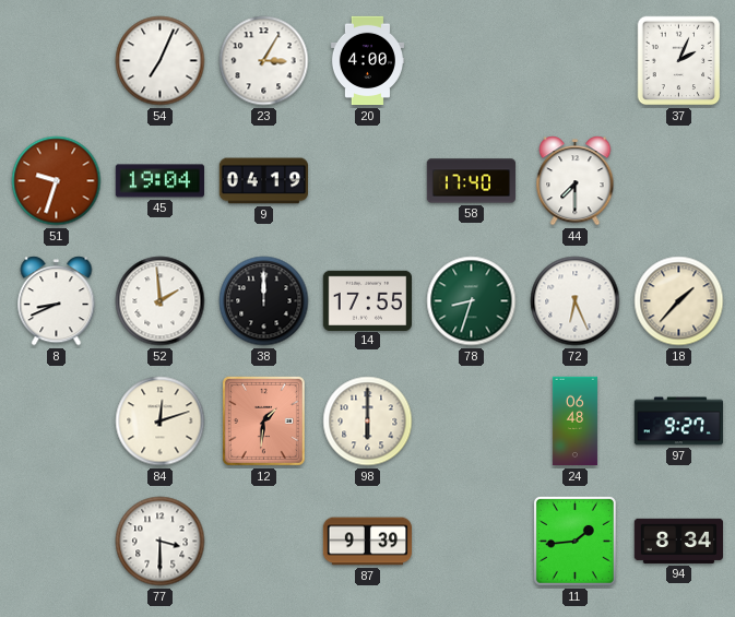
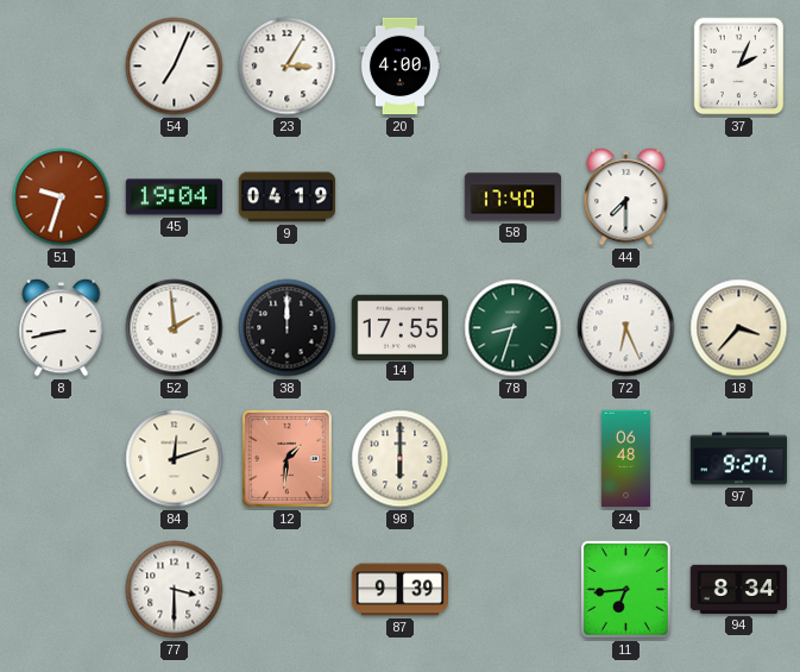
8: 8:41 -> 8:43
18: 1:37 -> 3:37
11: 1:44 -> 6:44
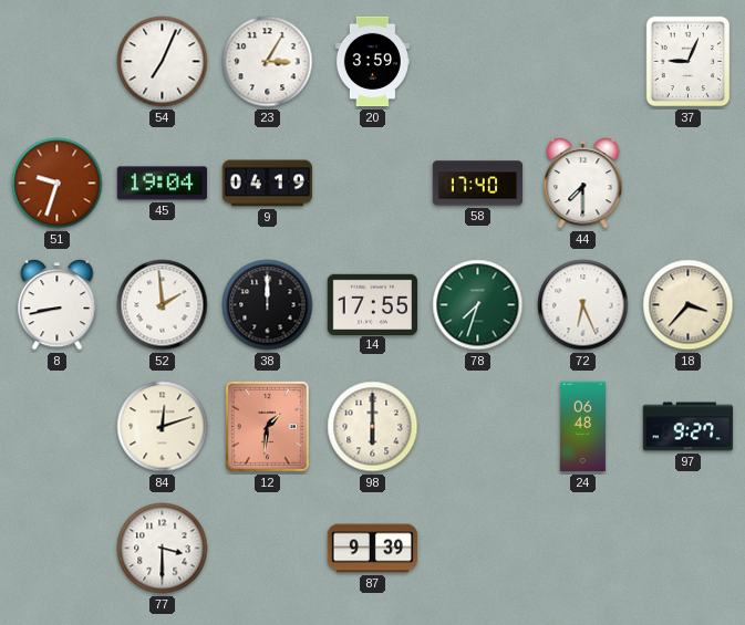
20: 4:00 -> 3:59
37: 2:04 -> 9:04
78: 8:33 -> 7:33
11: 6:44 -> none
94: 8:34 -> none
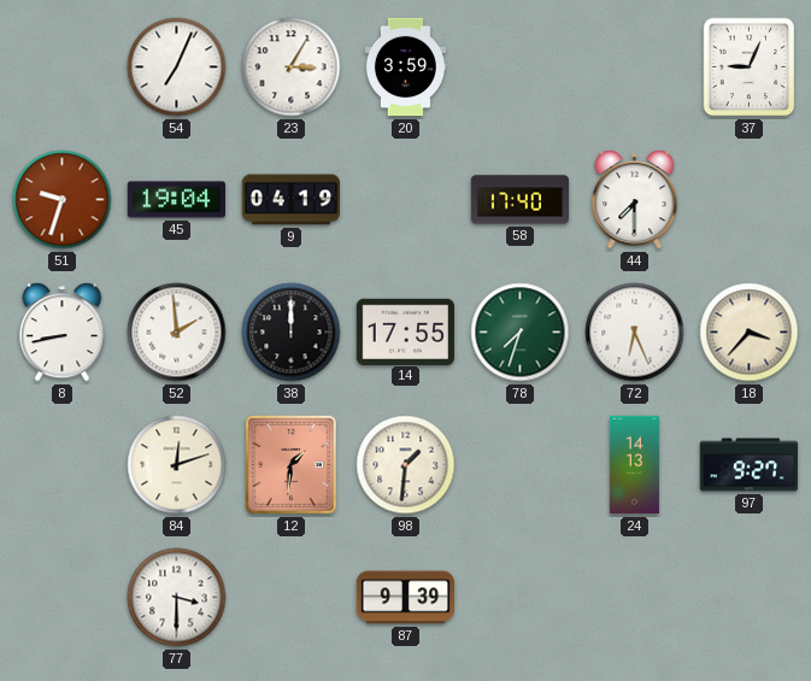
98: 6:00 -> 1:31
24: 06:48 -> 14:13
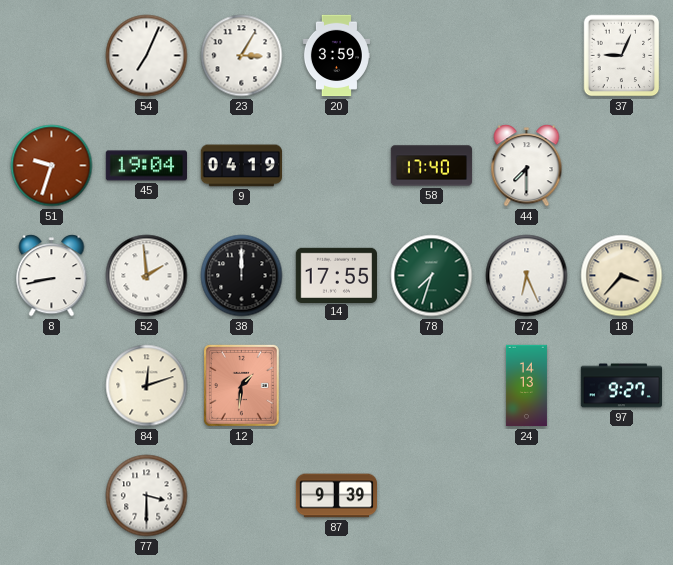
98: 1:31 -> none
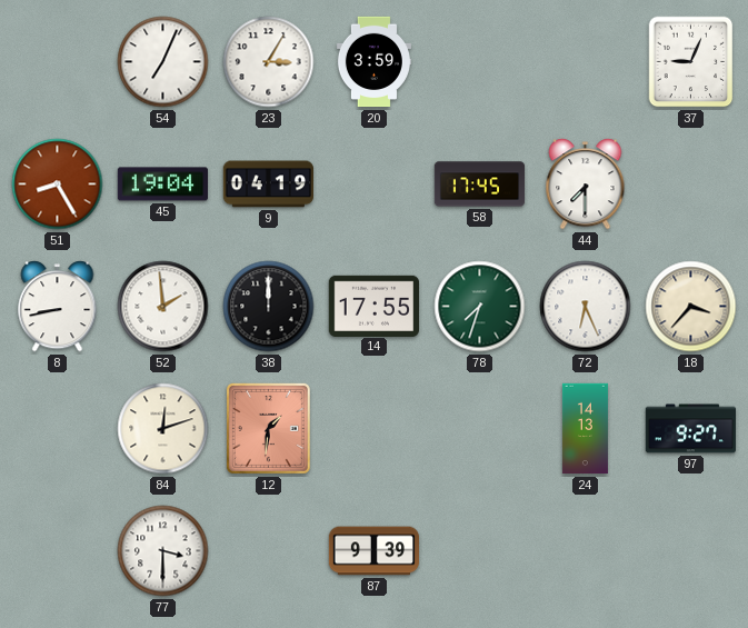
51: 9:33 -> 8:25
58: 17:40 -> 17:45
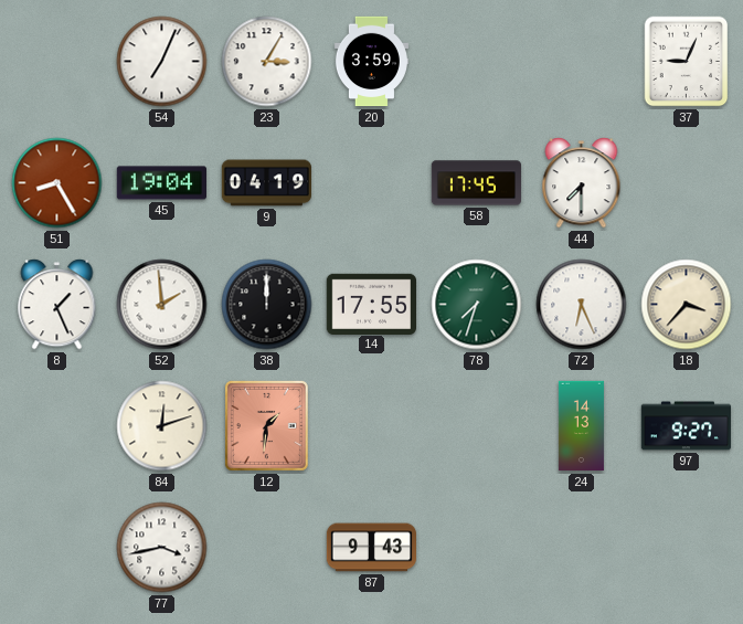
8: 8:43 -> 1:26
77: 3:30 -> 3:43
87: 9:39 -> 9:43
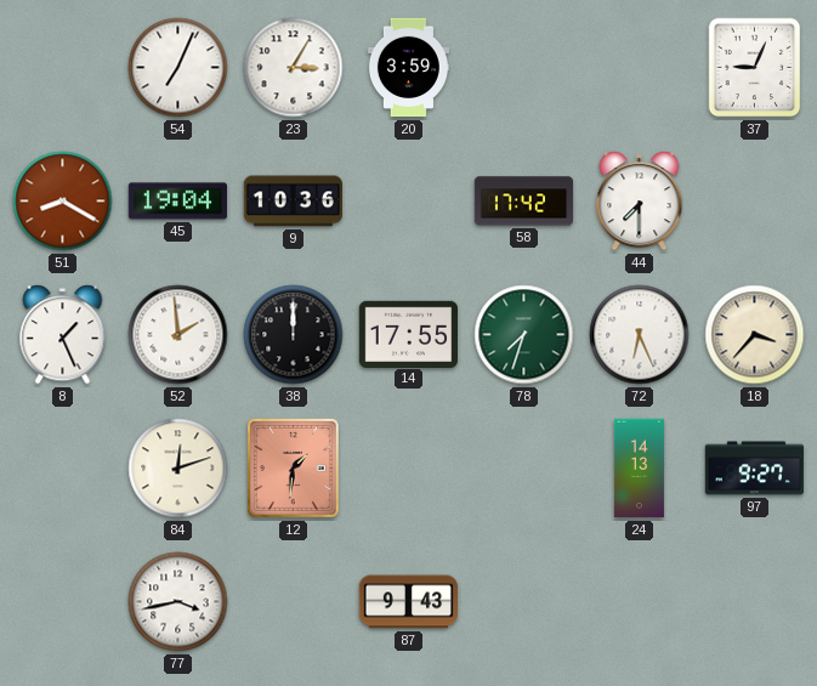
51: 8:25 -> 8:20
9: 04:19 -> 10:36
58: 17:45 -> 17:42
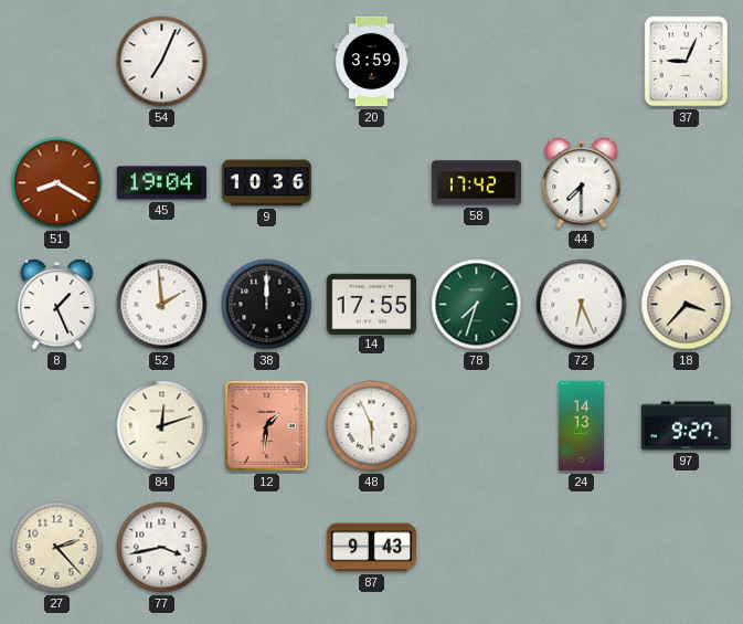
23: 3:05 -> none
48: none -> 5:56
27: none -> 2:23
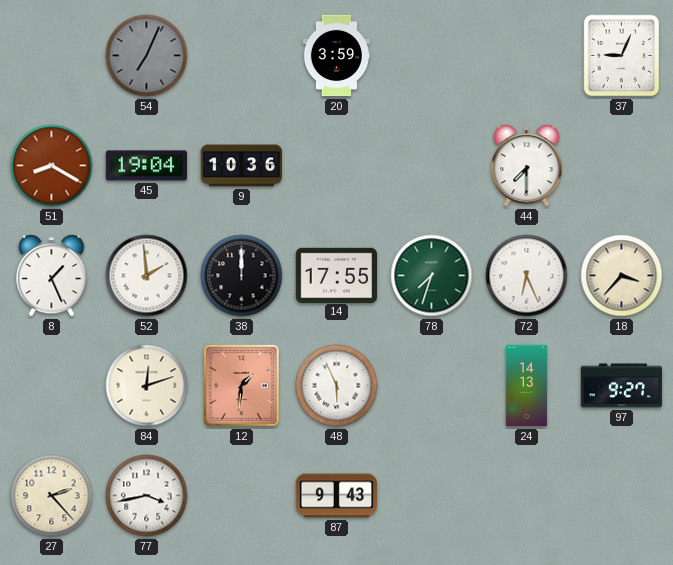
54 dial: white -> grey
58: 17:42 -> none
